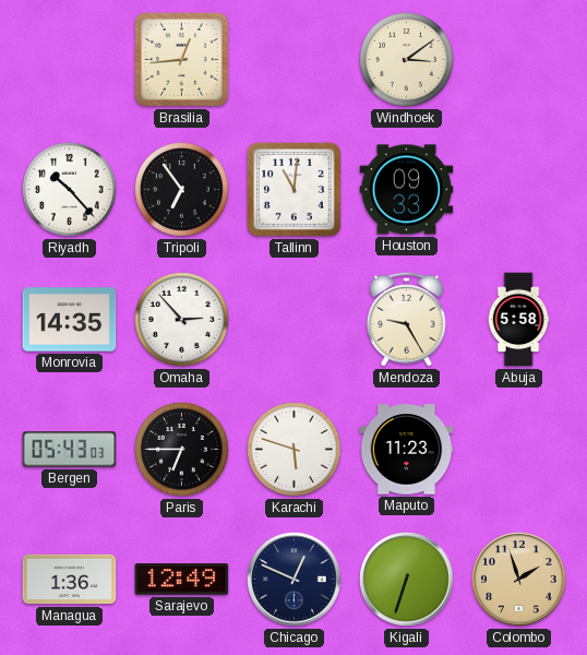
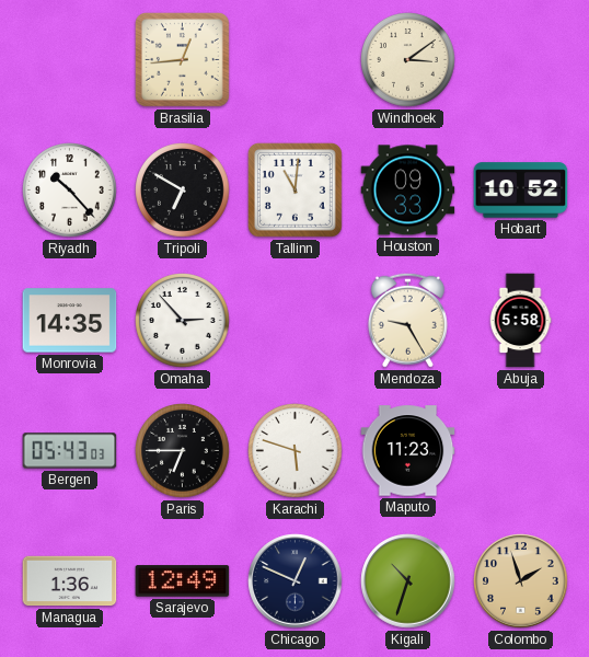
Tripoli: 6:54 -> 6:50
Hobart: none -> 10:52
Kigali: 6:33 -> 10:33
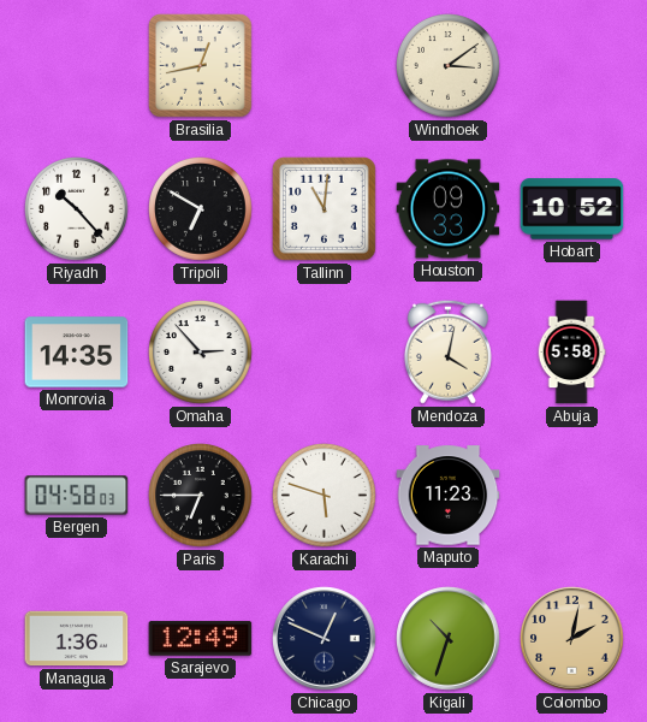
Brasilia: 12:44 -> 12:43
Mendoza: 9:25 -> 4:02
Bergen: 05:43 -> 04:58
Colombo: 1:57 -> 2:02
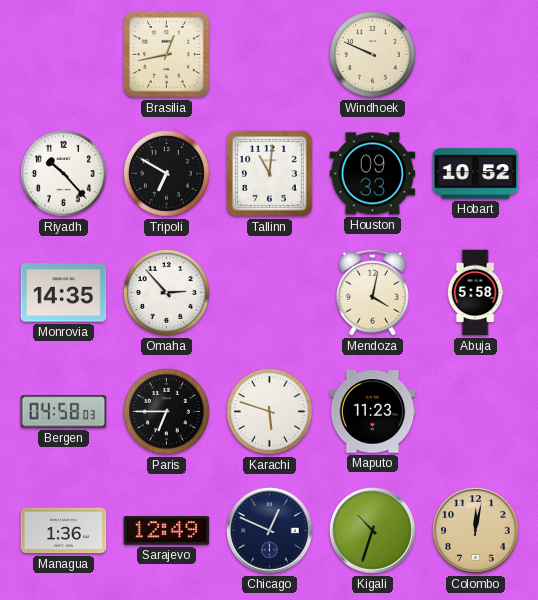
Windhoek: 3:09 -> 9:49
Colombo: 2:02 -> 12:02
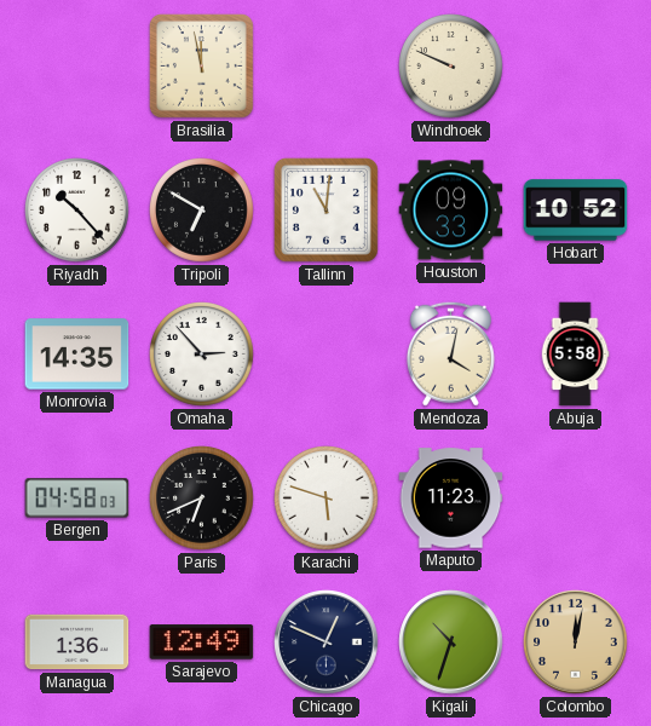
Brasilia: 12:43 -> 11:58
Paris: 6:45 -> 6:41
